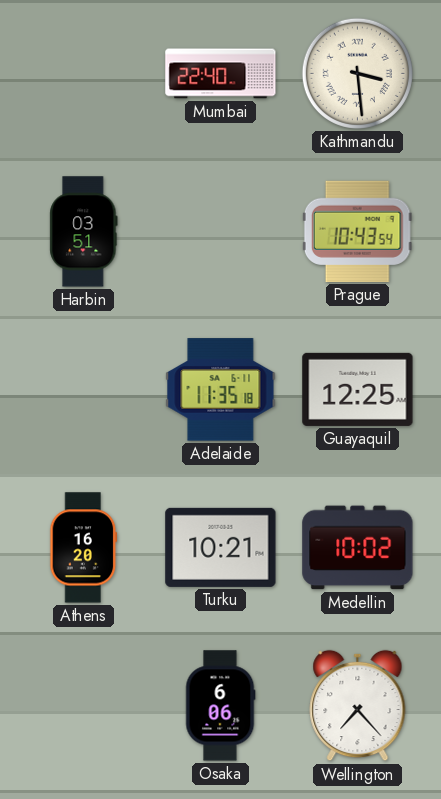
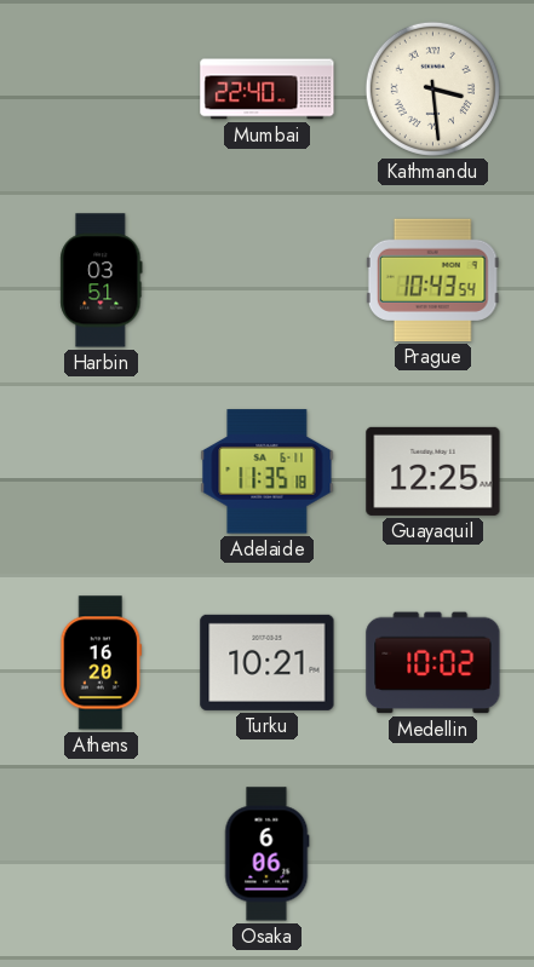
Wellington: 7:23 -> none
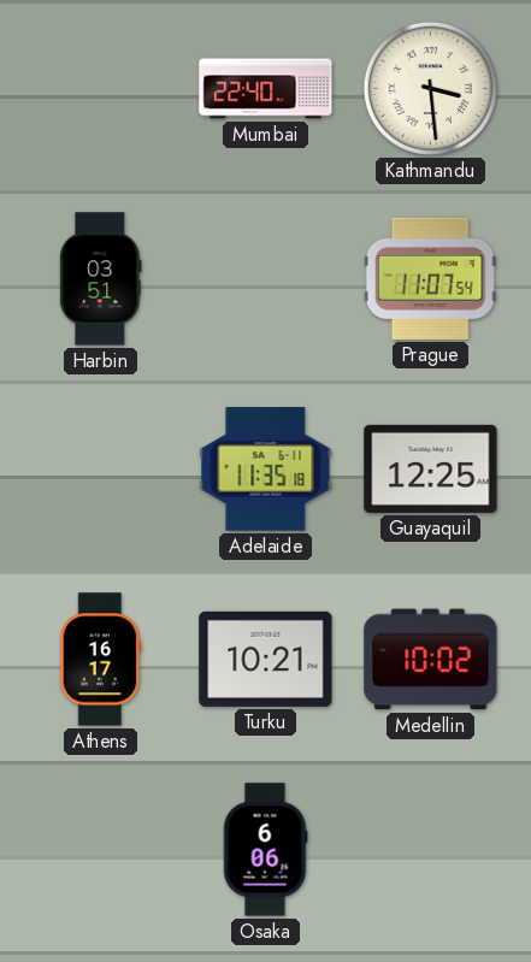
Prague: 10:43 -> 11:07
Athens: 16:20 -> 16:17
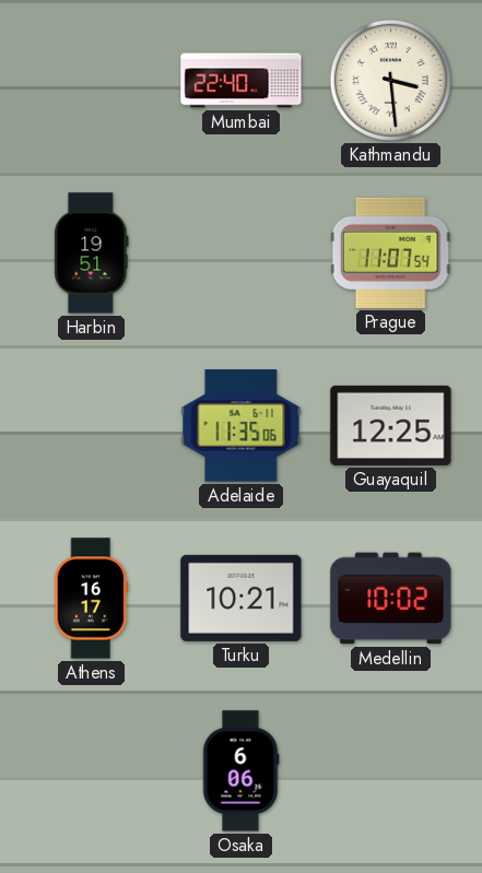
Harbin: 03:51 -> 19:51
Adelaide: 11:35:18 -> 11:35:06
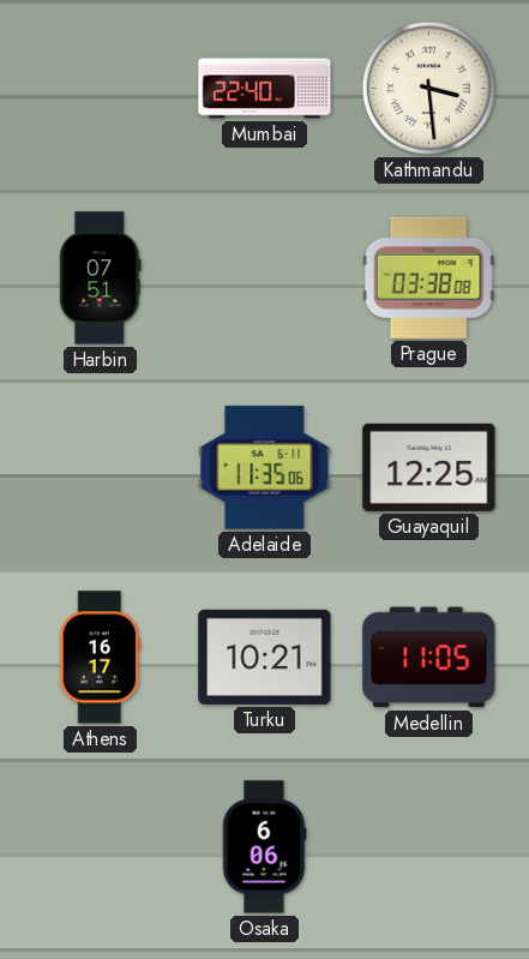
Harbin: 19:51 -> 07:51
Prague: 11:07 -> 03:38
Medellin: 10:02 -> 11:05
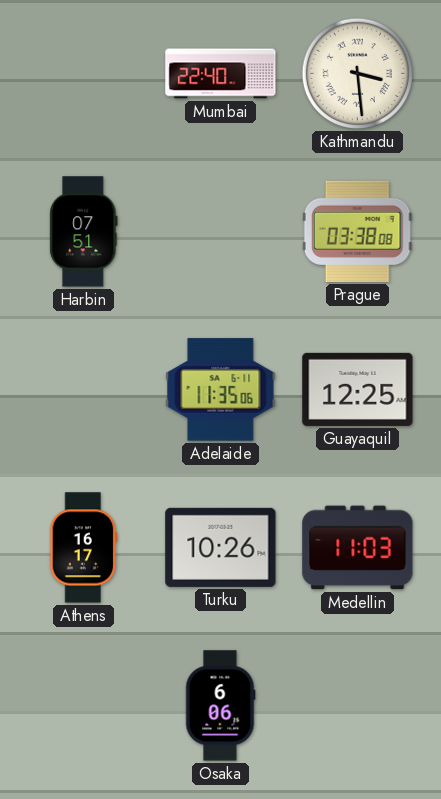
Turku: 10:21 -> 10:26
Medellin: 11:05 -> 11:03
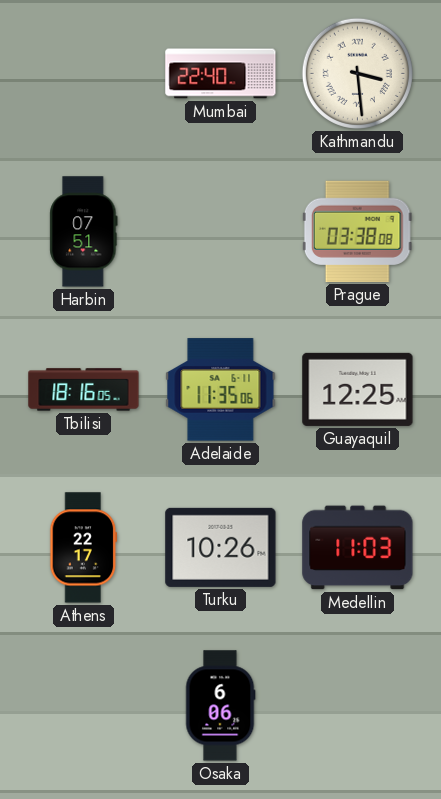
Tbilisi: none -> 18:16
Athens: 16:17 -> 22:17
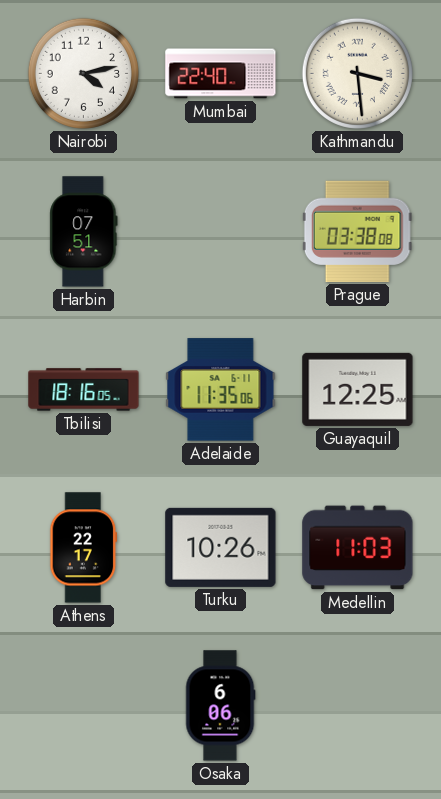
Nairobi: none -> 4:13
